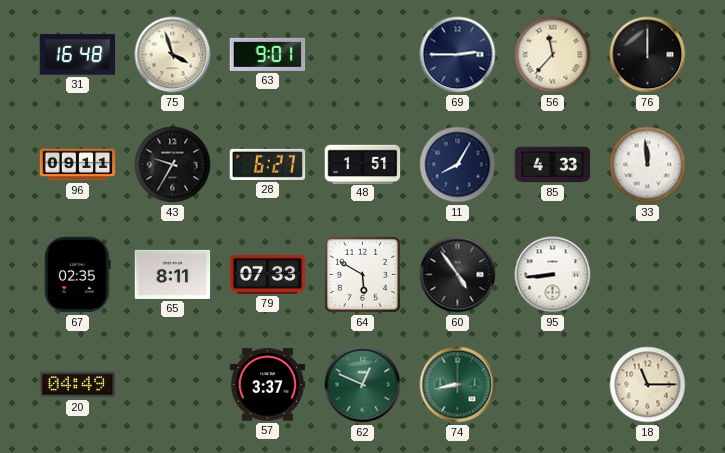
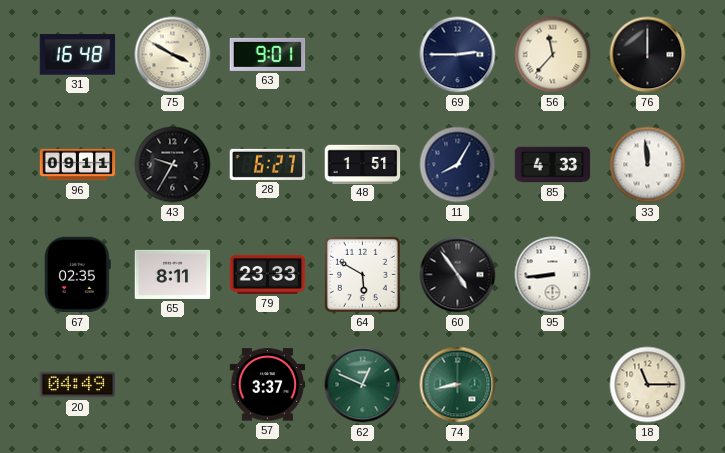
75: 3:57 -> 3:50
79: 07:33 -> 23:33
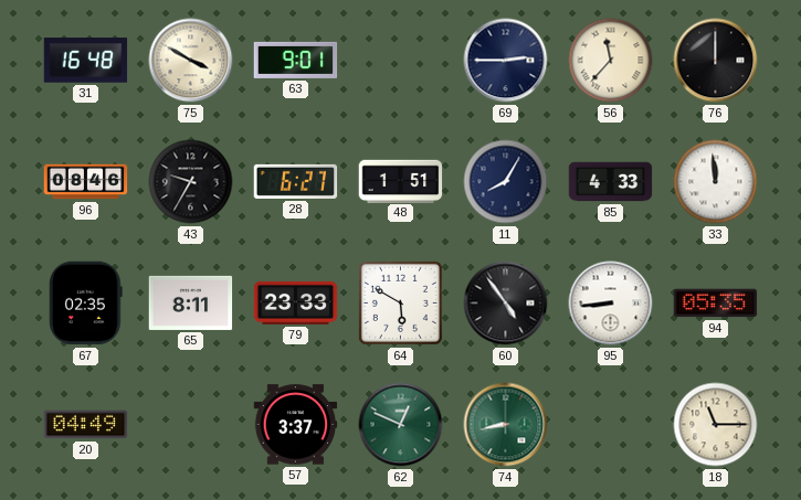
96: 09:11 -> 08:46
94: none -> 05:35
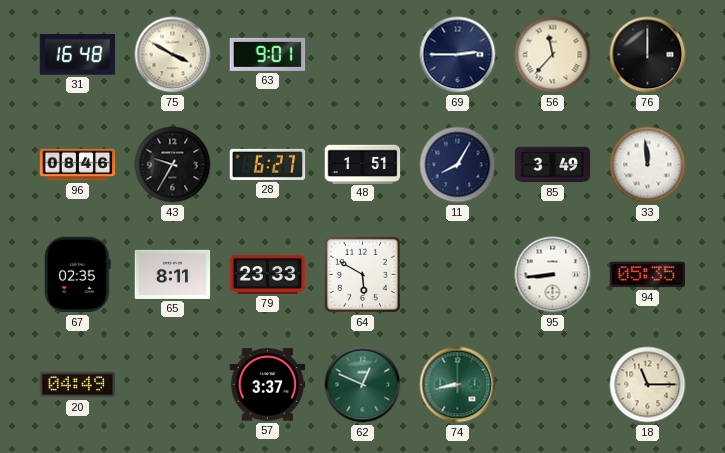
85: 4:33 -> 3:49
60: 4:54 -> none
